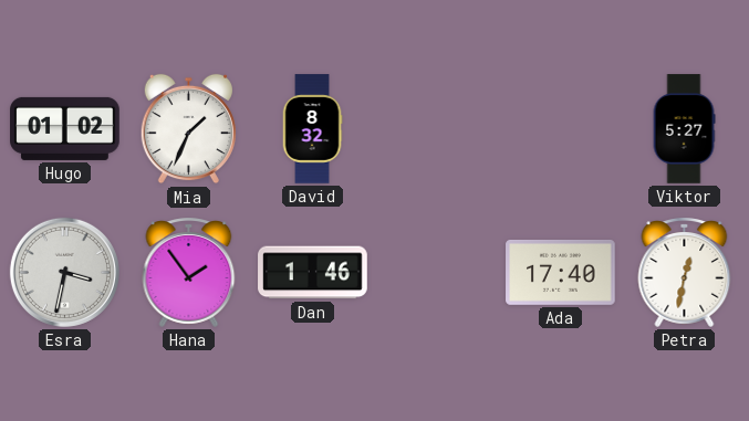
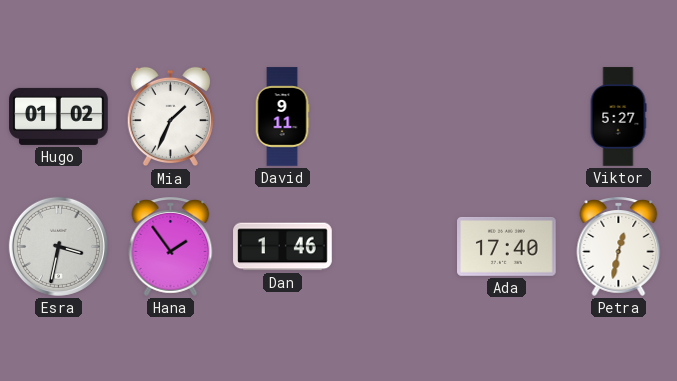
David: 8:32 -> 9:11
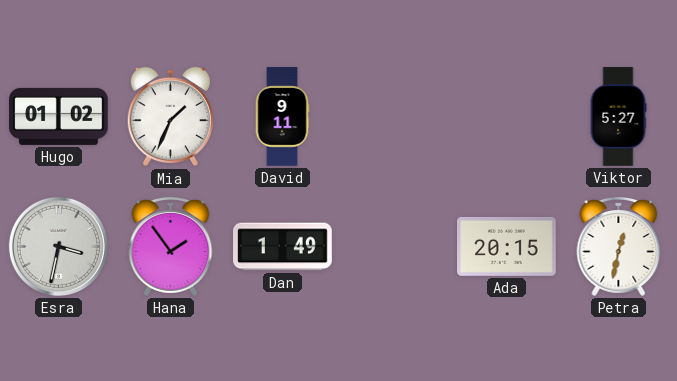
Dan: 1:46 -> 1:49
Ada: 17:40 -> 20:15
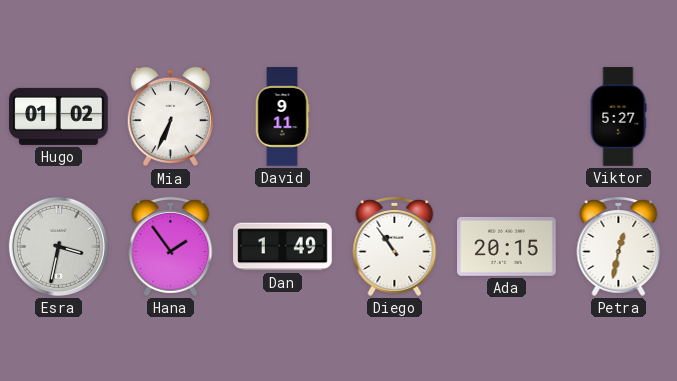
Mia: 1:34 -> 6:34
Diego: none -> 10:54
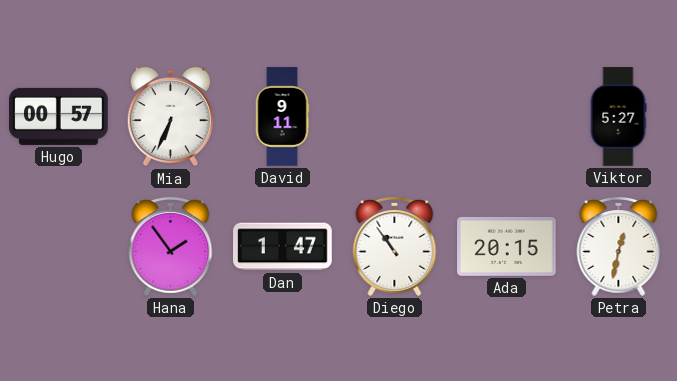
Hugo: 01:02 -> 00:57
Esra: 3:32 -> none
Dan: 1:49 -> 1:47
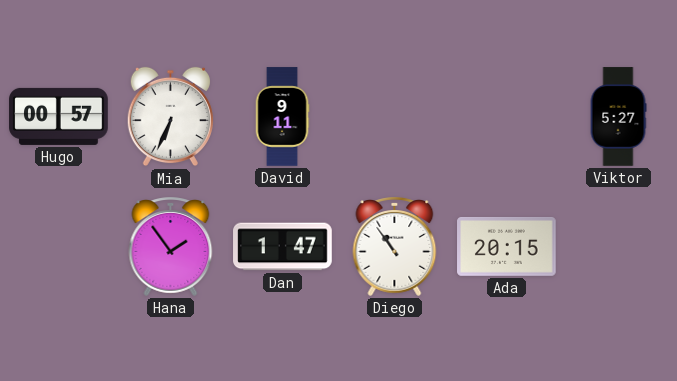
Petra: 12:32 -> none
